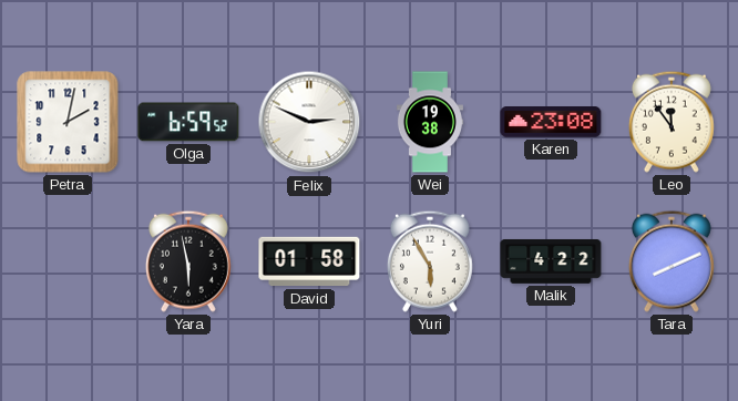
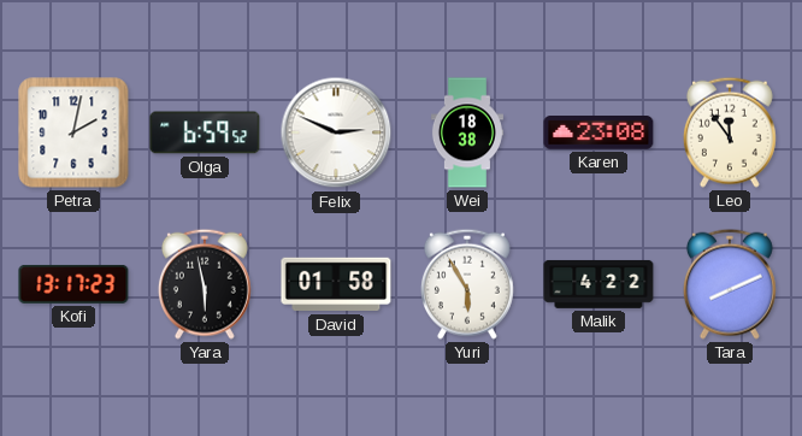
Wei: 19:38 -> 18:38
Kofi: none -> 13:17
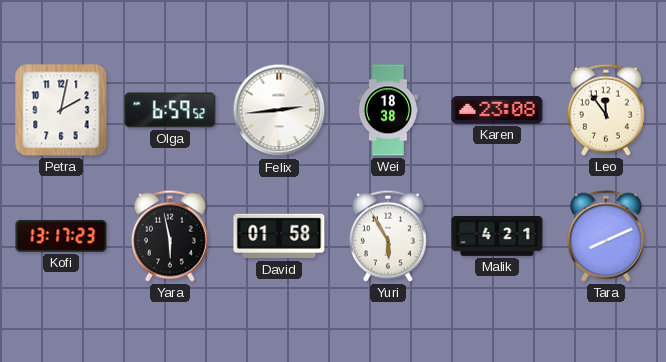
Felix: 2:49 -> 2:44
Malik: 4:22 -> 4:21
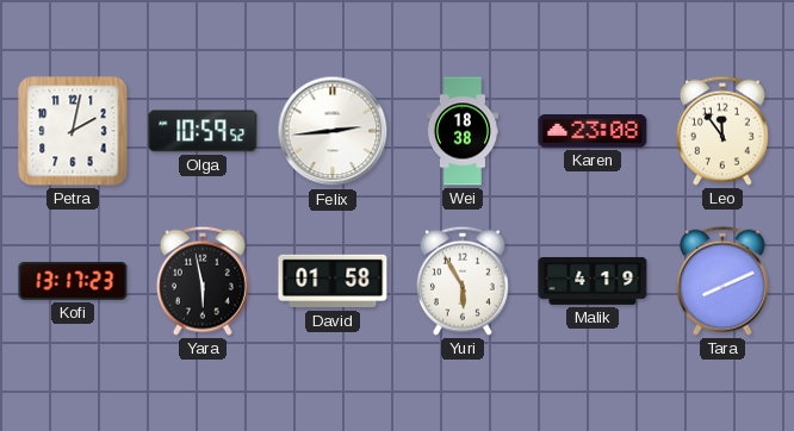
Olga: 6:59 -> 10:59
Malik: 4:21 -> 4:19
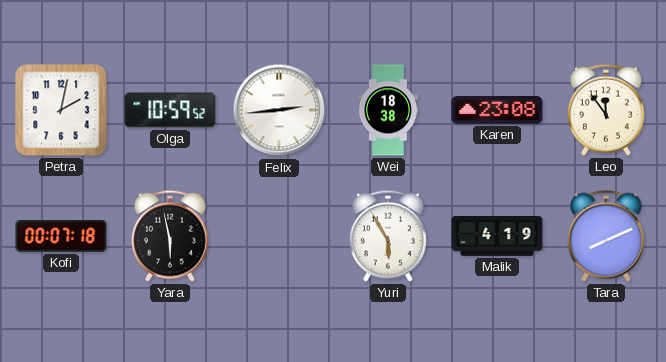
Kofi: 13:17 -> 00:07
David: 01:58 -> none
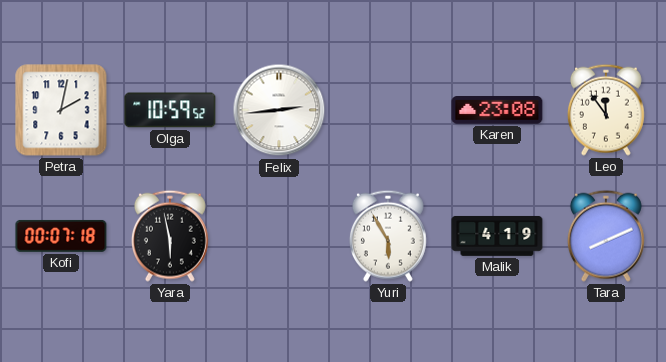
Wei: 18:38 -> none
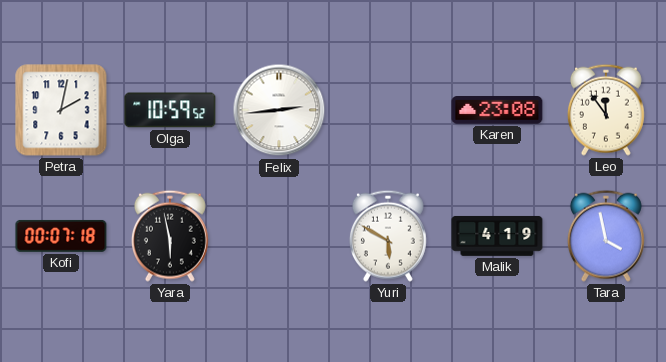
Yuri: 5:55 -> 5:50
Tara: 8:11 -> 3:58
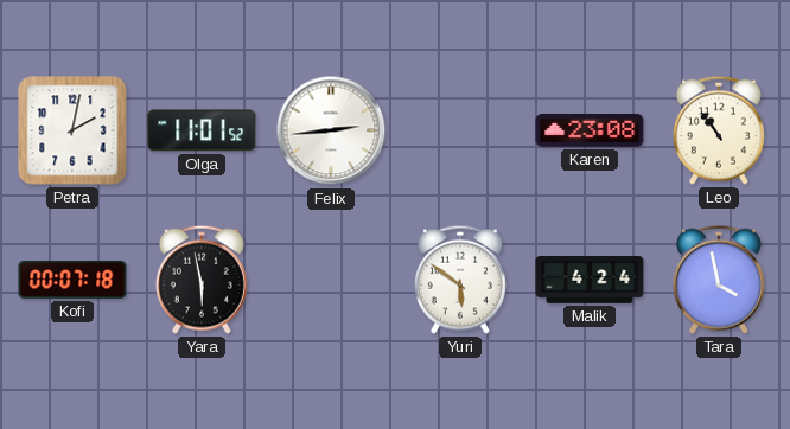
Olga: 10:59 -> 11:01
Leo: 11:54 -> 10:54
Yuri: 5:50 -> 5:51
Malik: 4:19 -> 4:24
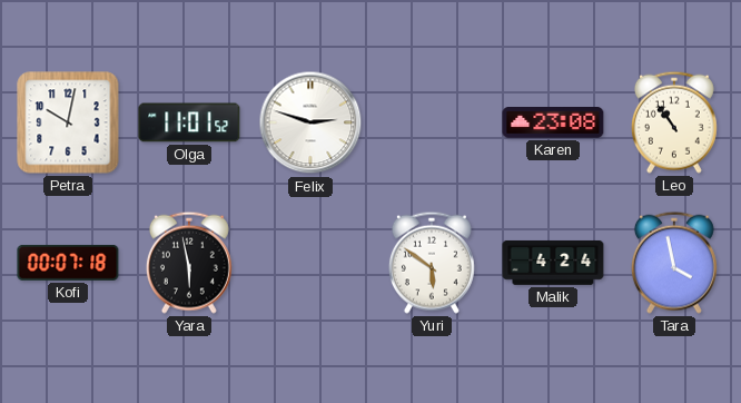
Petra: 2:02 -> 10:02
Felix: 2:44 -> 2:48
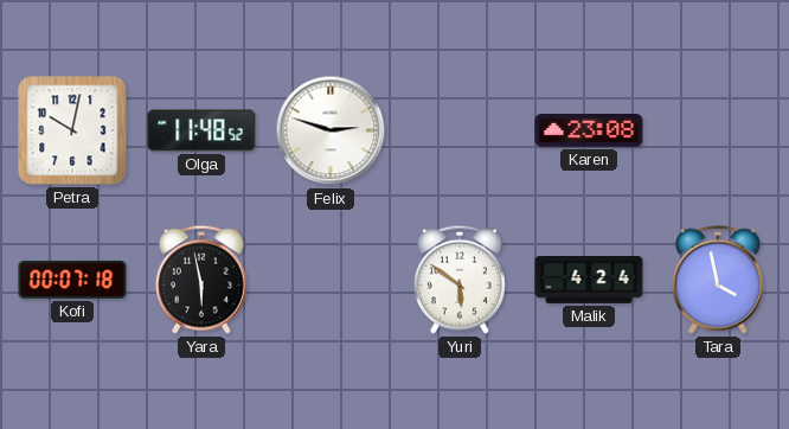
Olga: 11:01 -> 11:48
Leo: 10:54 -> none
